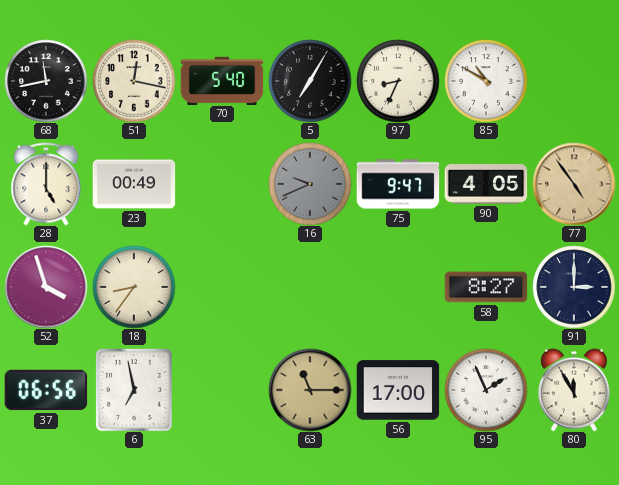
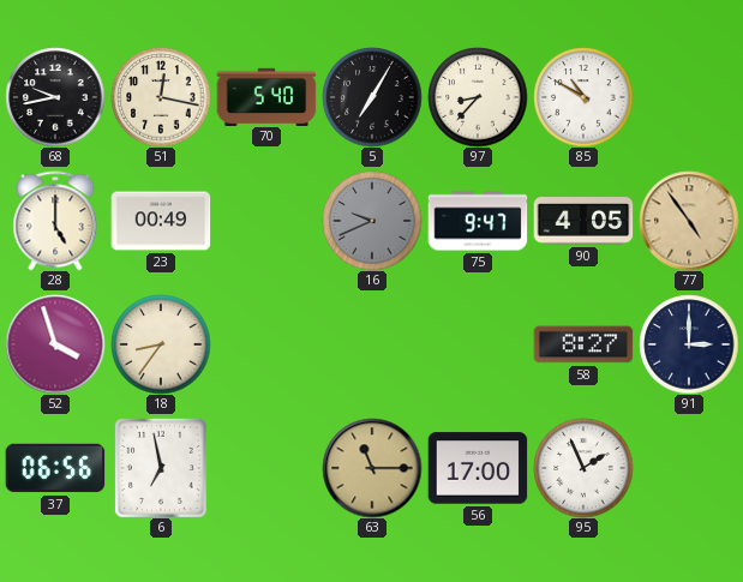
68: 11:43 -> 9:43
97: 8:34 -> 8:37
80: 11:55 -> none
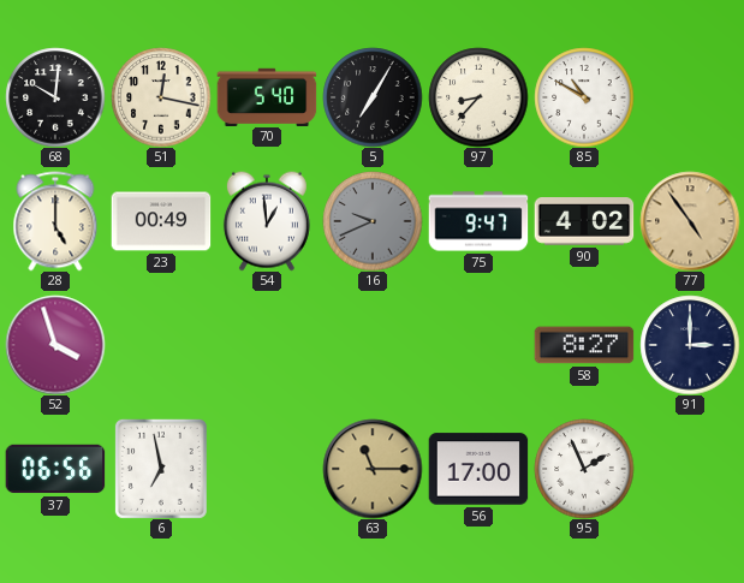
68: 9:43 -> 10:01
54: none -> 12:59
90: 4:05 -> 4:02
18: 8:36 -> none
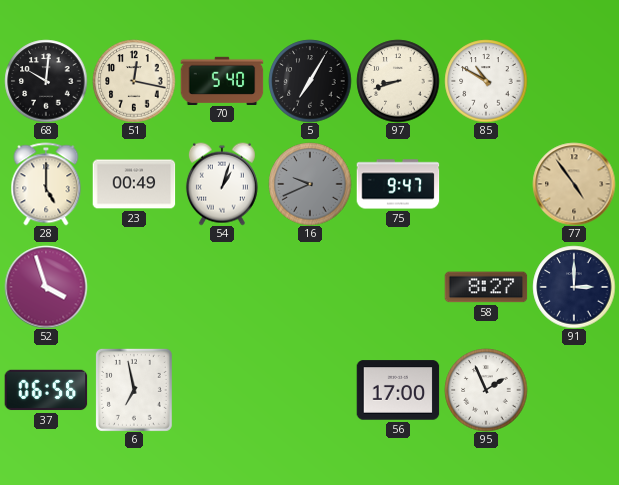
97: 8:37 -> 8:42
54: 12:59 -> 1:03
90: 4:02 -> none
63: 11:15 -> none
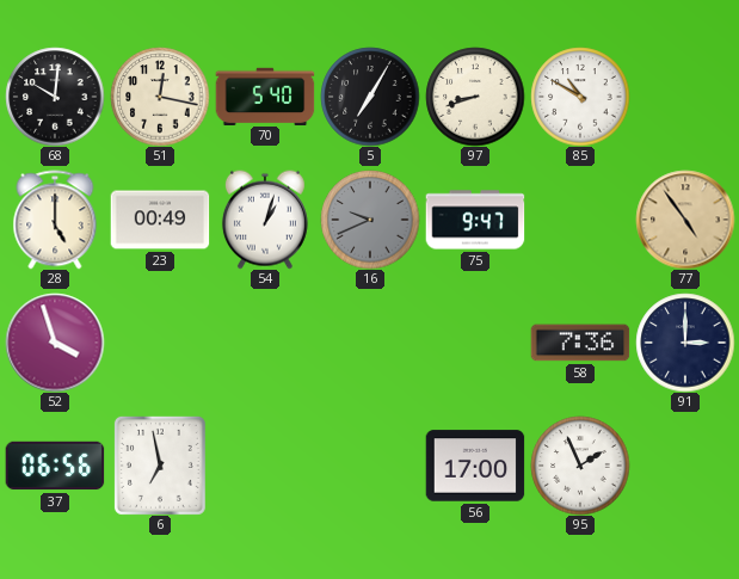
58: 8:27 -> 7:36
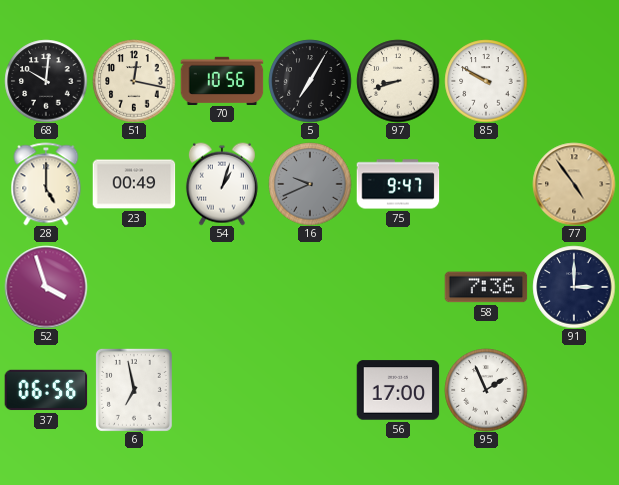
70: 5:40 -> 10:56
85: 10:50 -> 9:50
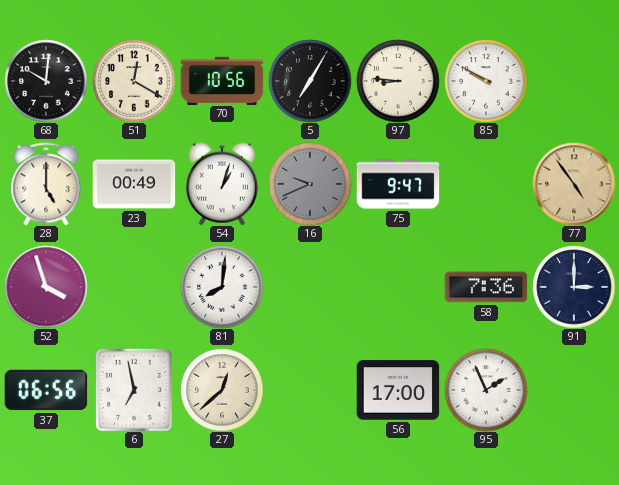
51: 12:17 -> 12:20
97: 8:42 -> 8:46
81: none -> 8:01
27: none -> 12:38
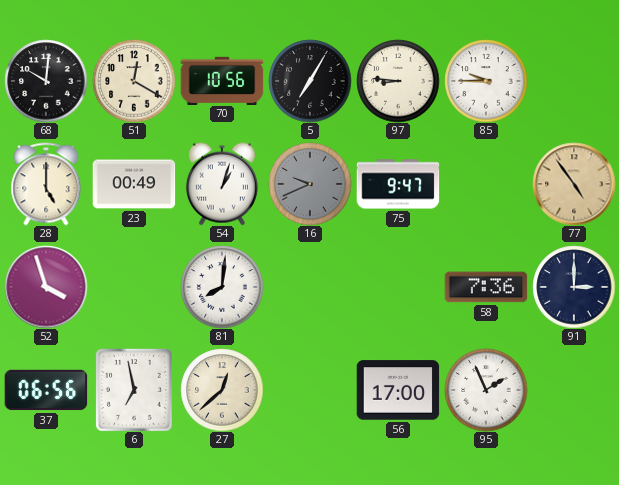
85: 9:50 -> 9:45
